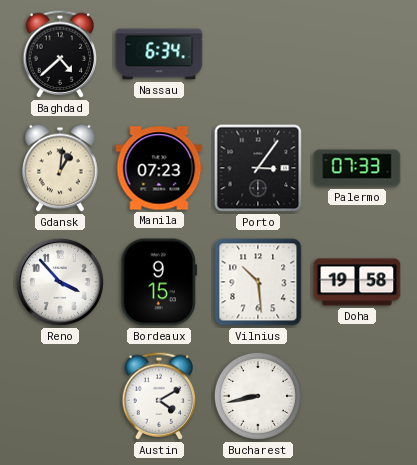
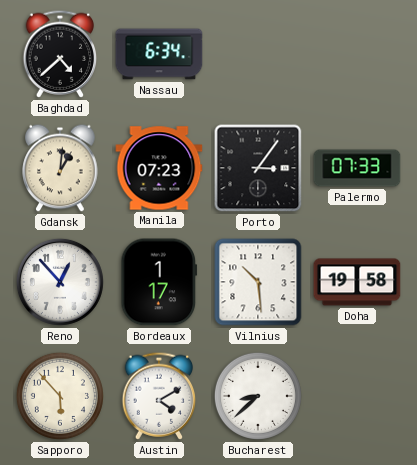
Reno: 3:53 -> 12:53
Bordeaux: 9:15 -> 1:17
Sapporo: none -> 5:53
Bucharest: 8:43 -> 8:38
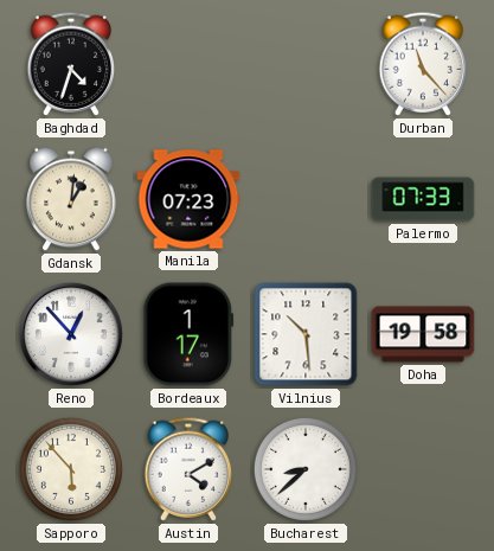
Baghdad: 4:38 -> 4:33
Nassau: 6:34 -> none
Durban: none -> 11:23
Porto: 3:06 -> none
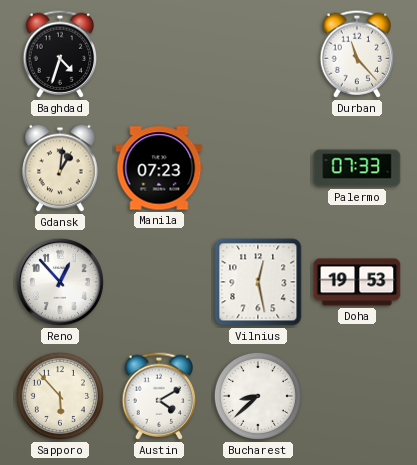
Bordeaux: 1:17 -> none
Vilnius: 10:29 -> 12:28
Doha: 19:58 -> 19:53
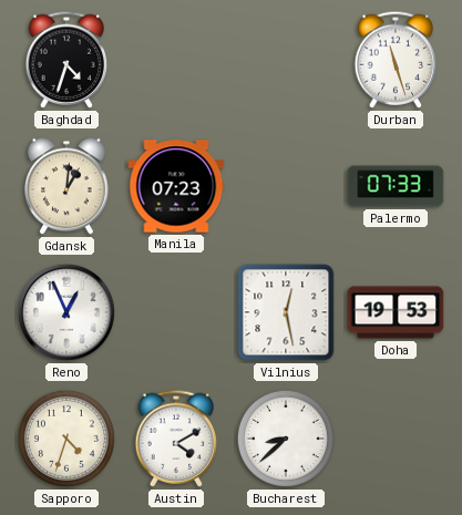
Durban: 11:23 -> 11:27
Reno: 12:53 -> 12:56
Sapporo: 5:53 -> 4:33
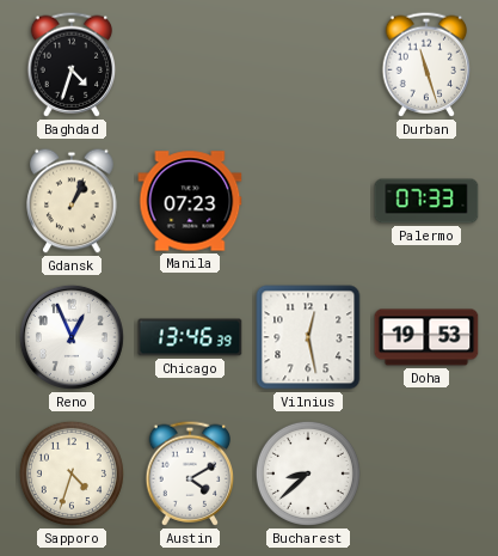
Gdansk: 1:01 -> 1:04
Chicago: none -> 13:46
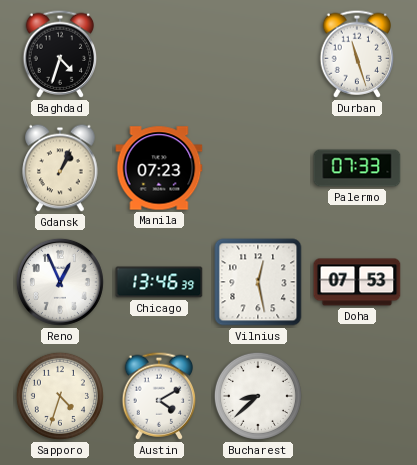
Doha: 19:53 -> 07:53
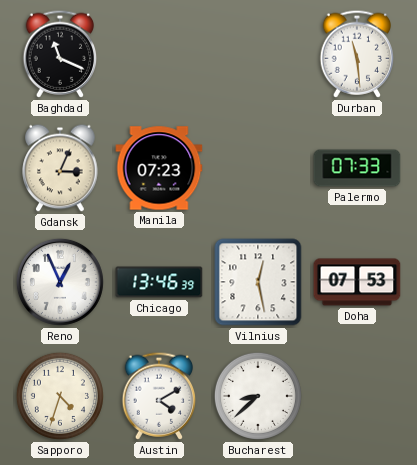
Baghdad: 4:33 -> 11:19
Durban: 11:27 -> 11:29
Gdansk: 1:04 -> 3:04
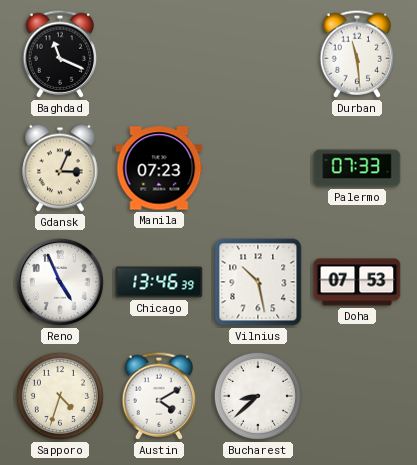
Reno: 12:56 -> 4:56
Vilnius: 12:28 -> 10:28
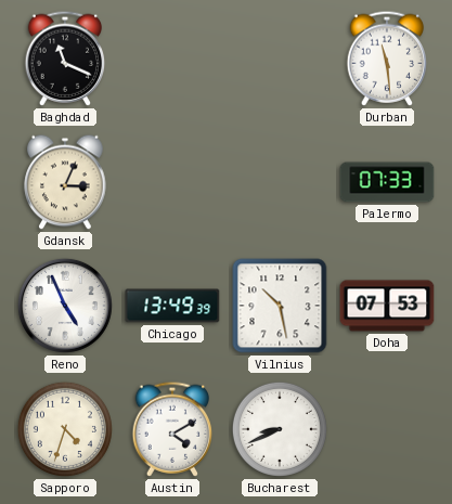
Manila: 07:23 -> none
Chicago: 13:46 -> 13:49
Bucharest: 8:38 -> 8:41
